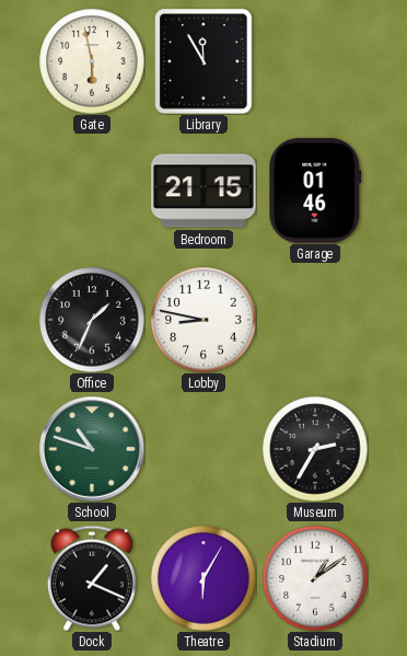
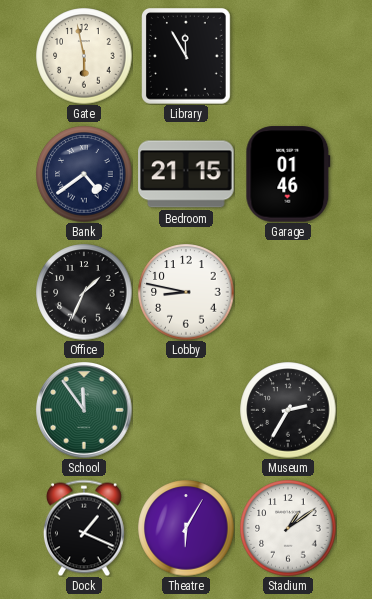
Bank: none -> 4:39
School: 10:48 -> 11:54
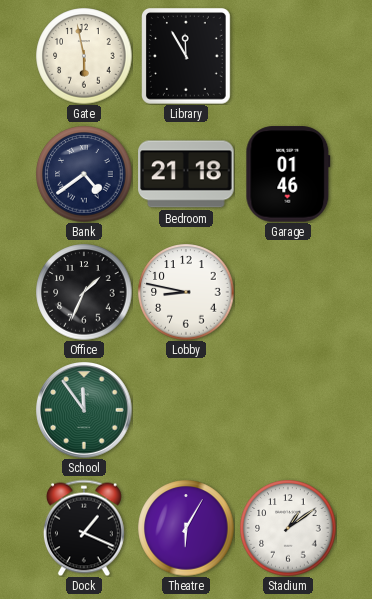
Bedroom: 21:15 -> 21:18
Museum: 2:35 -> none
